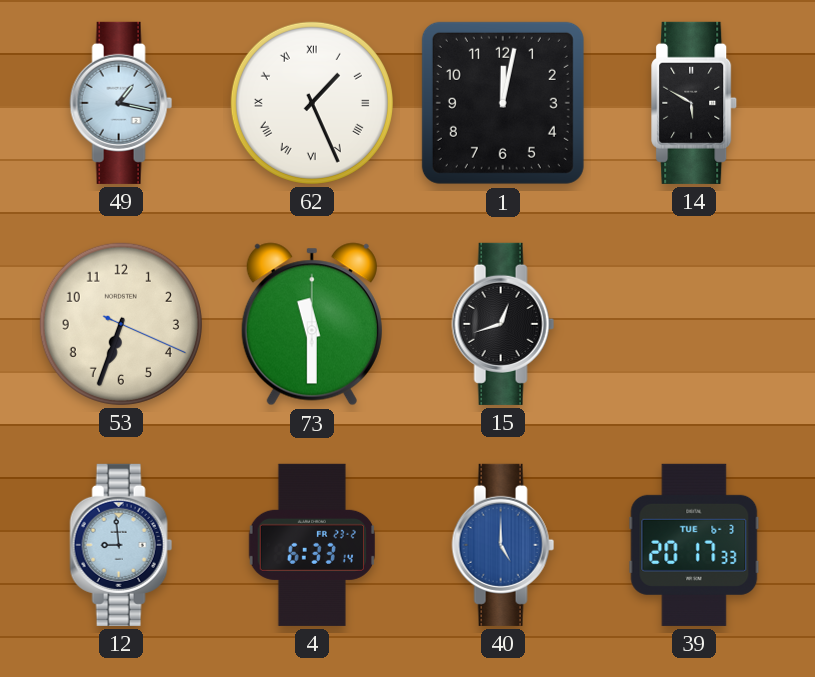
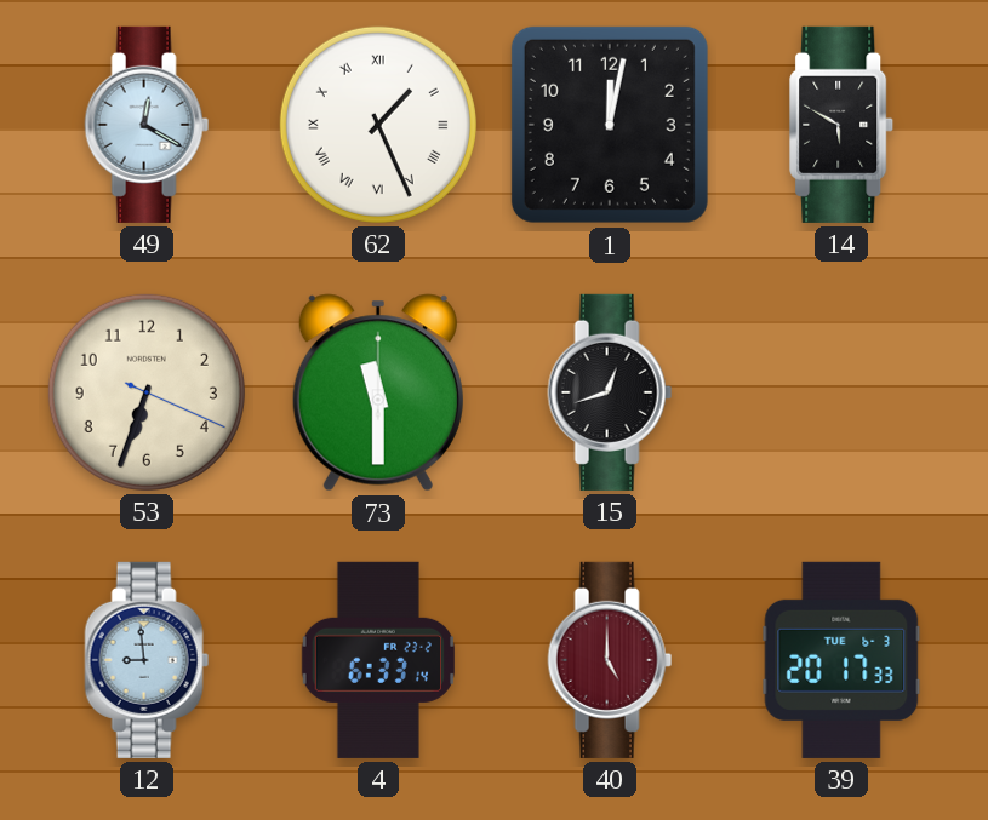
49: 1:17 -> 12:20
40 dial: blue -> burgundy
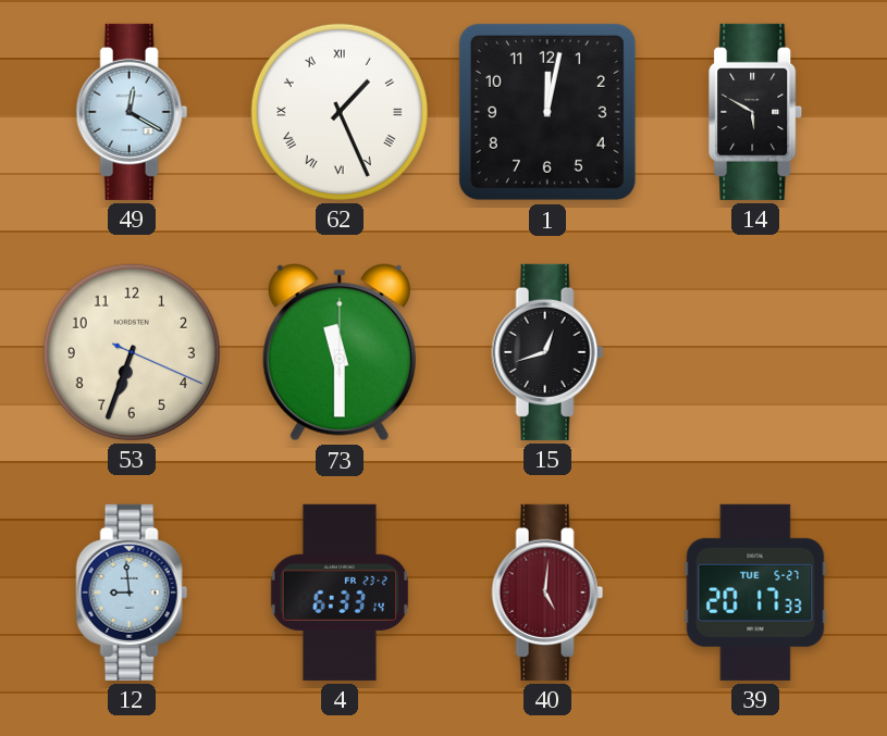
40: 5:00 -> 5:01
39 date: TUE 6-3 -> TUE 5-27
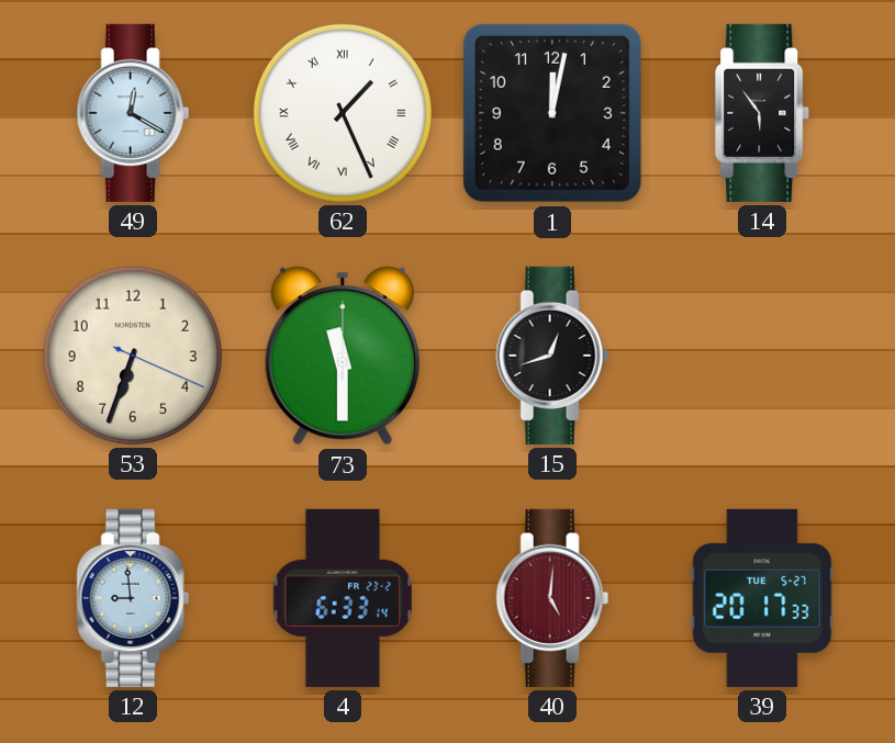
14: 5:50 -> 5:54
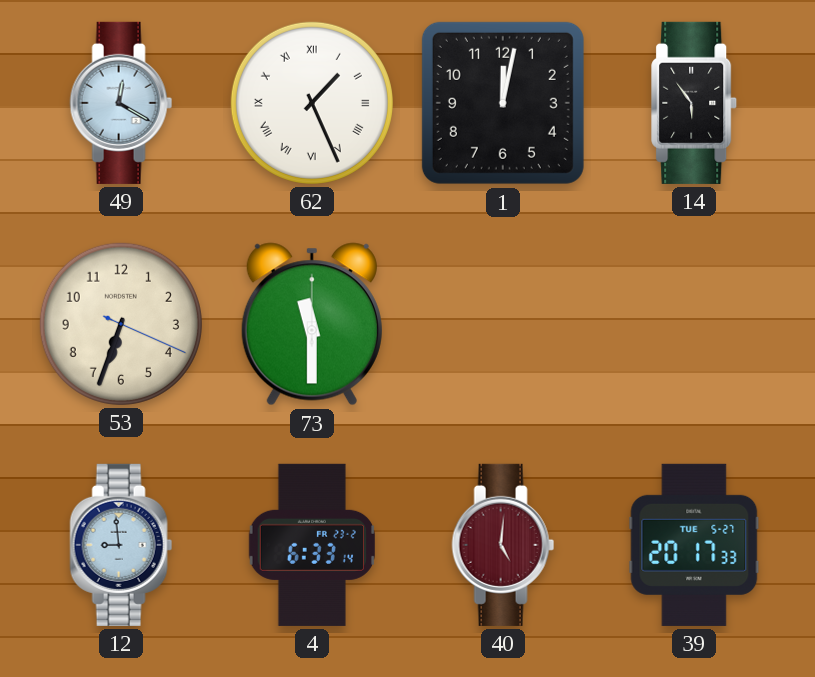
15: 12:42 -> none
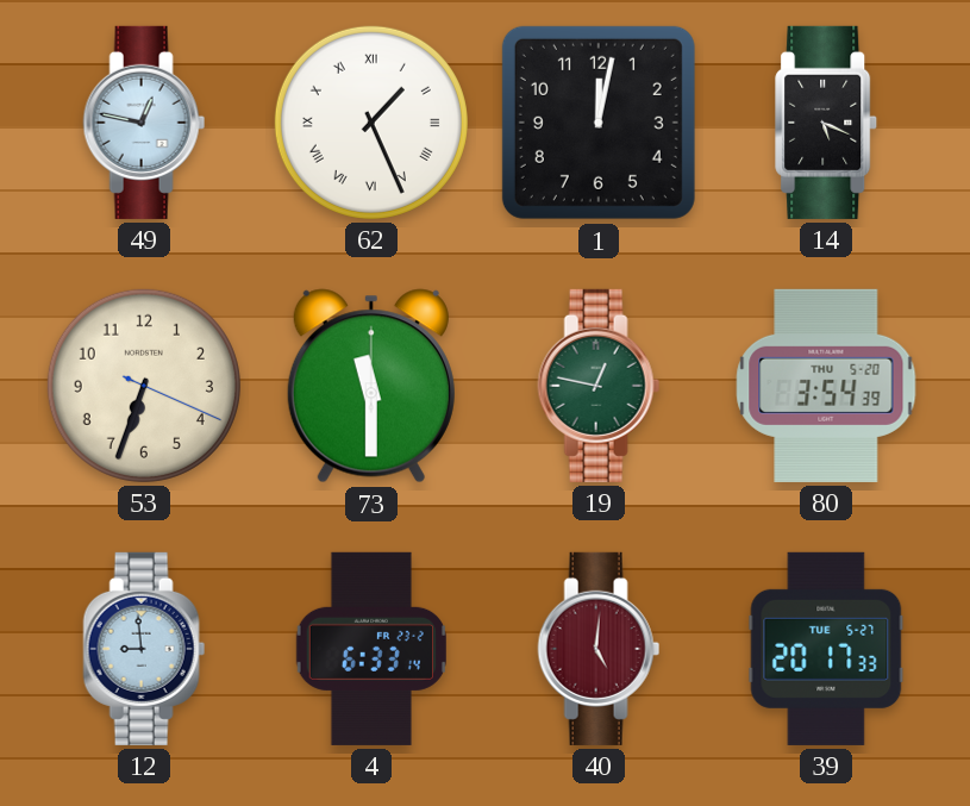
49: 12:20 -> 12:47
14: 5:54 -> 5:19
19: none -> 12:47
80: none -> 3:54
